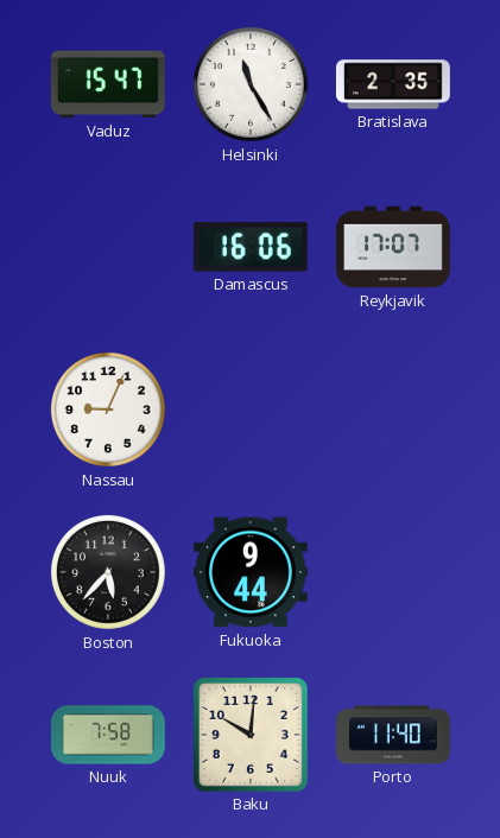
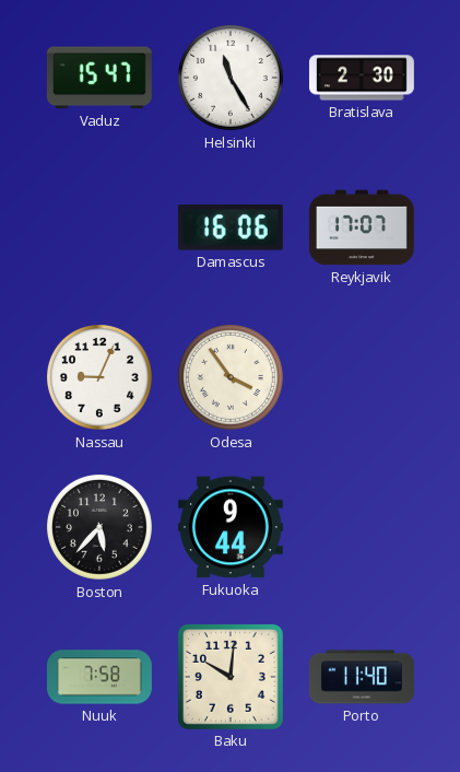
Bratislava: 2:35 -> 2:30
Odesa: none -> 3:54
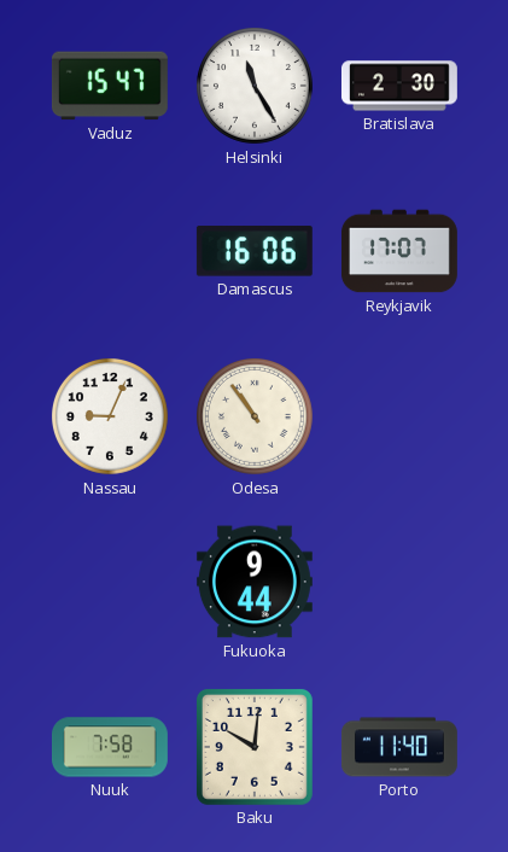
Odesa: 3:54 -> 10:54
Boston: 5:37 -> none
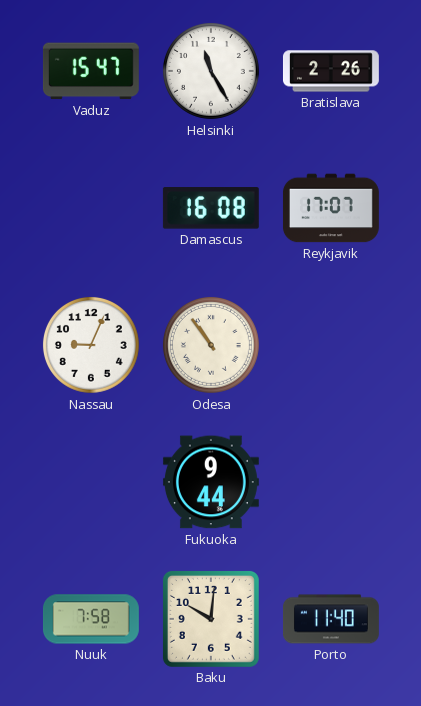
Bratislava: 2:30 -> 2:26
Damascus: 16:06 -> 16:08
